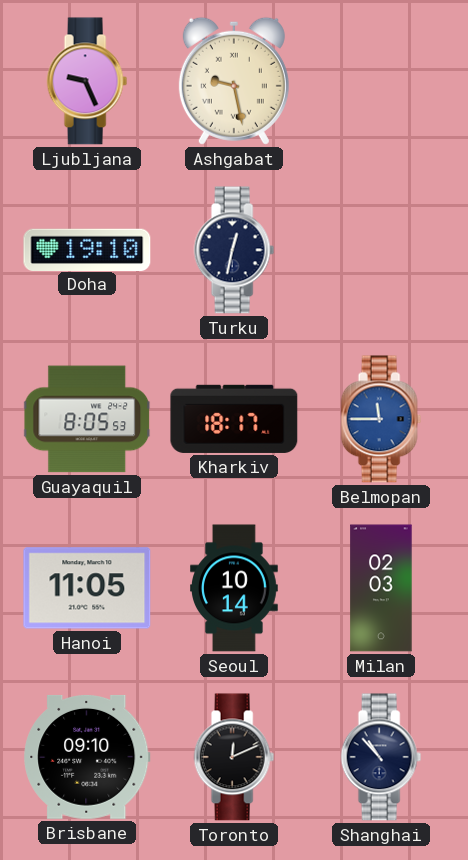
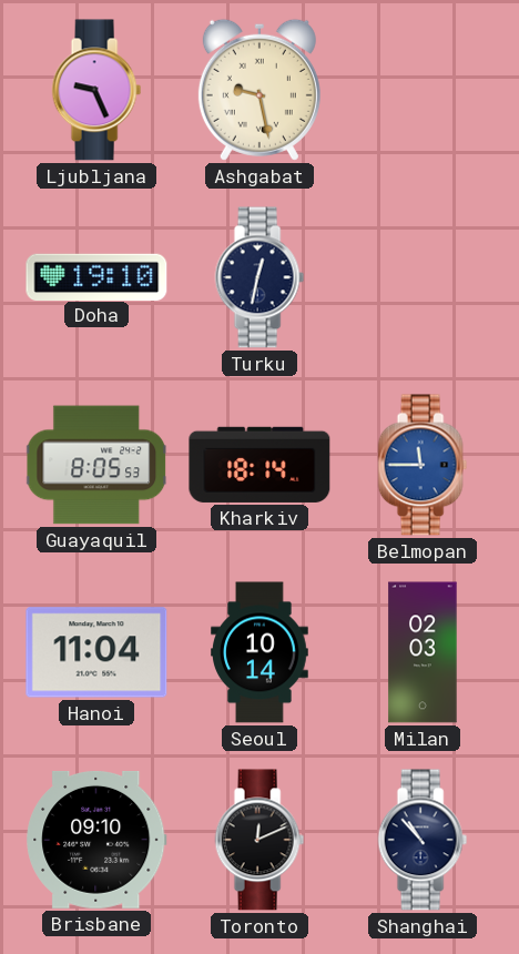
Kharkiv: 18:17 -> 18:14
Hanoi: 11:05 -> 11:04
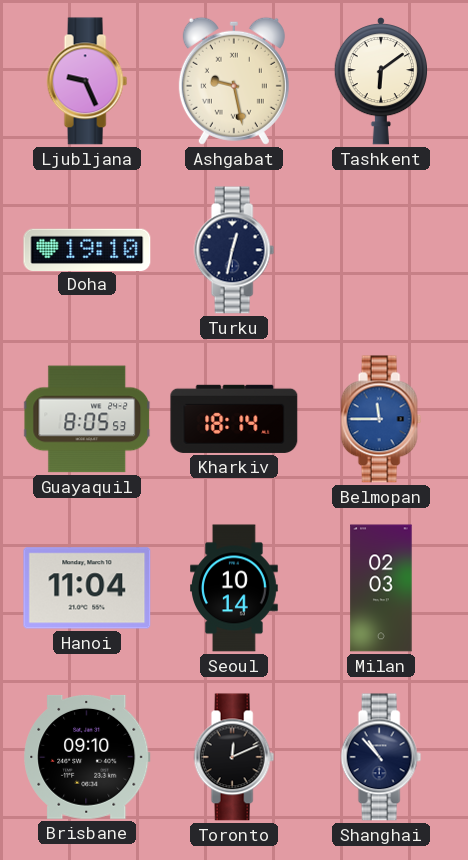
Tashkent: none -> 6:09
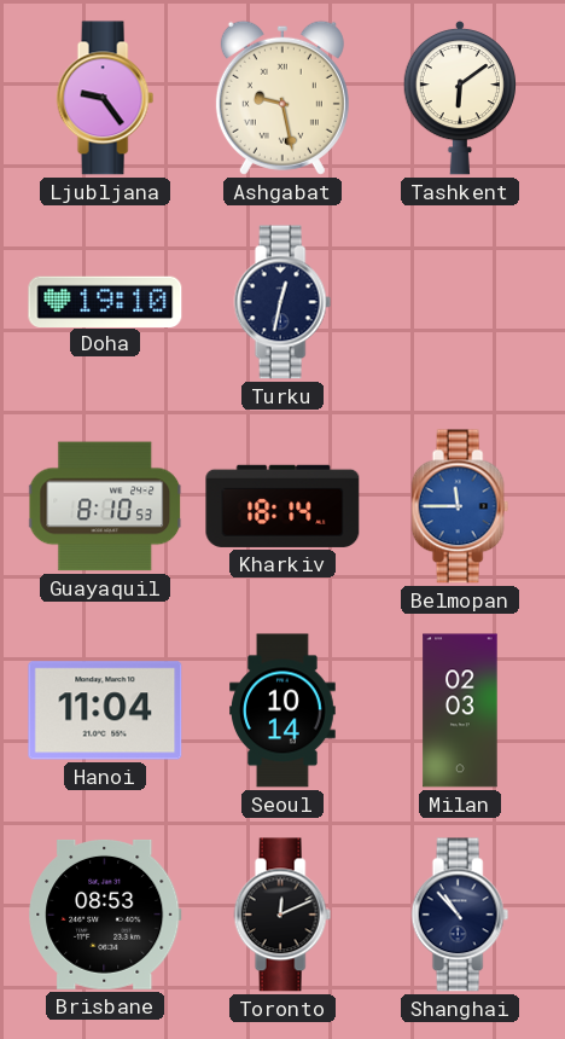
Ljubljana: 9:26 -> 9:24
Guayaquil: 8:05 -> 8:10
Brisbane: 09:10 -> 08:53
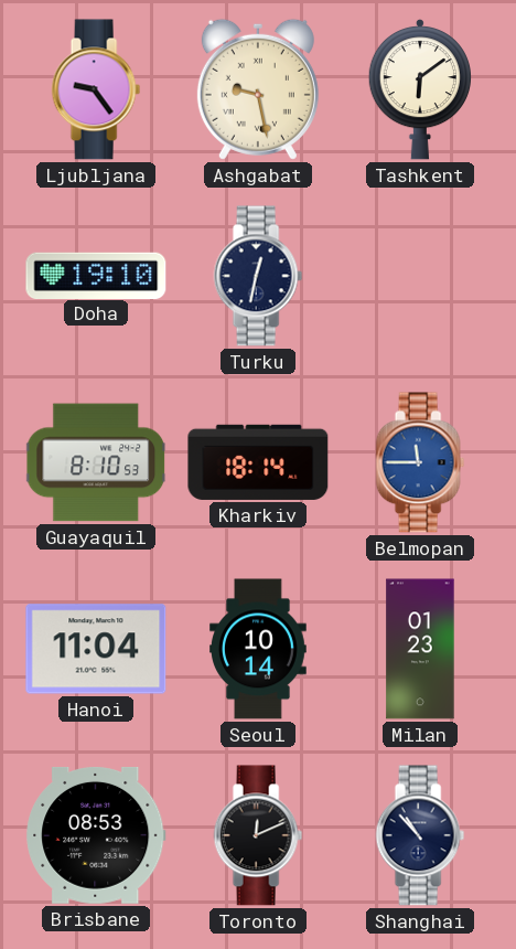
Milan: 02:03 -> 01:23
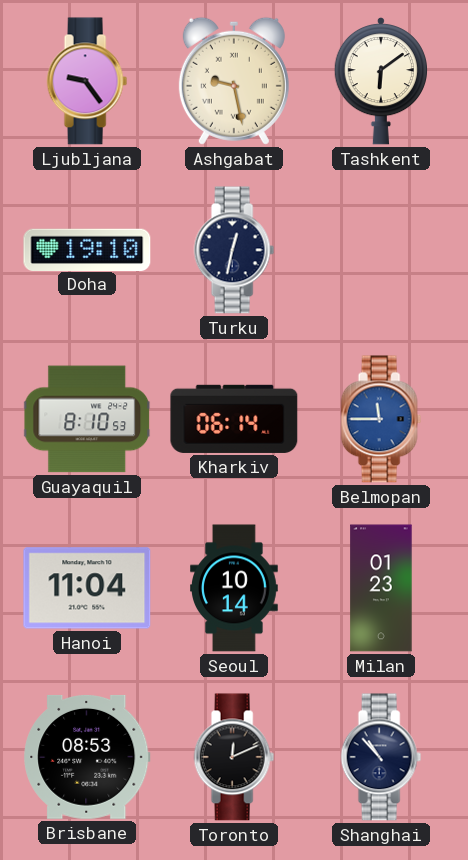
Kharkiv: 18:14 -> 06:14
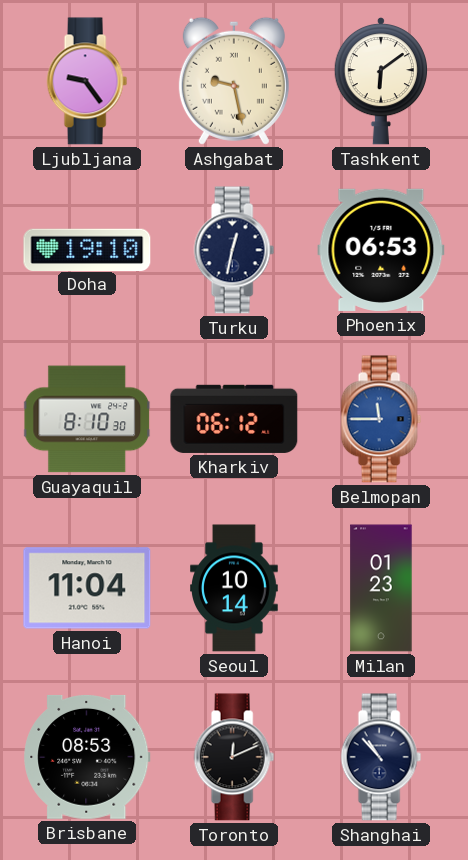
Phoenix: none -> 06:53
Guayaquil: 8:10:53 -> 8:10:30
Kharkiv: 06:14 -> 06:12
